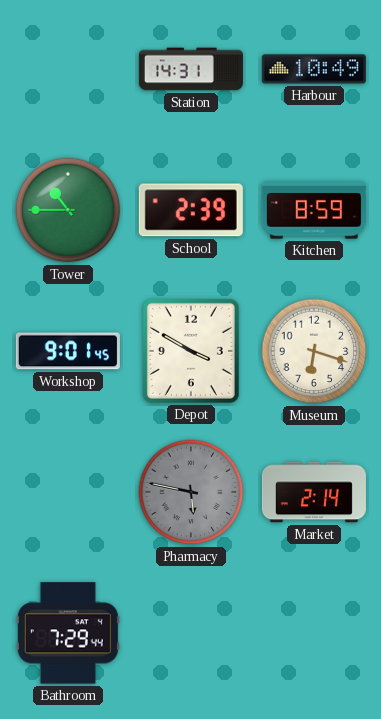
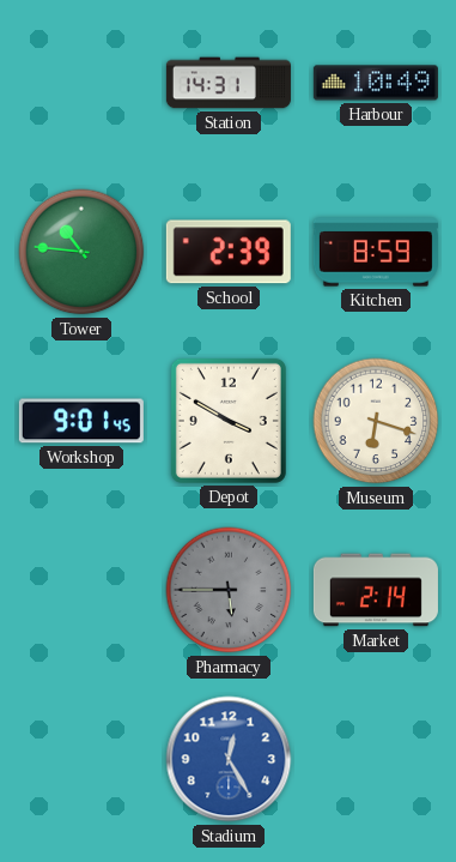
Tower: 10:45 -> 10:46
Pharmacy: 5:47 -> 5:45
Bathroom: 7:29 -> none
Stadium: none -> 12:25
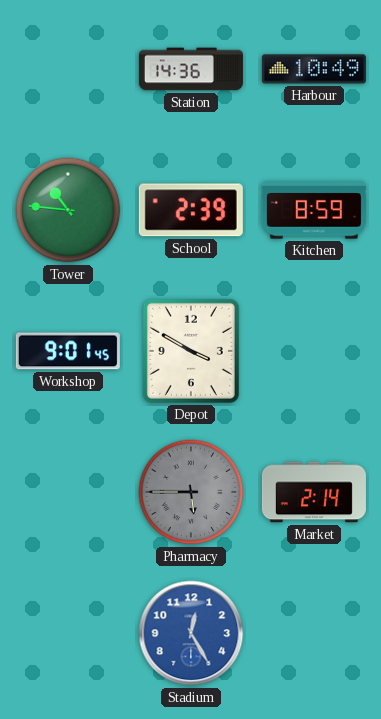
Station: 14:31 -> 14:36
Museum: 6:18 -> none
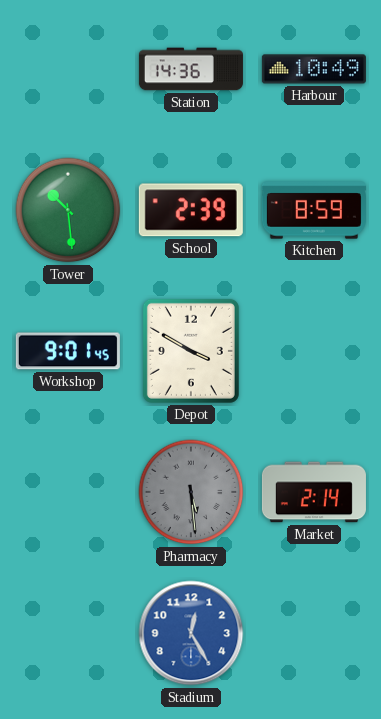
Tower: 10:46 -> 10:29
Pharmacy: 5:45 -> 5:29
